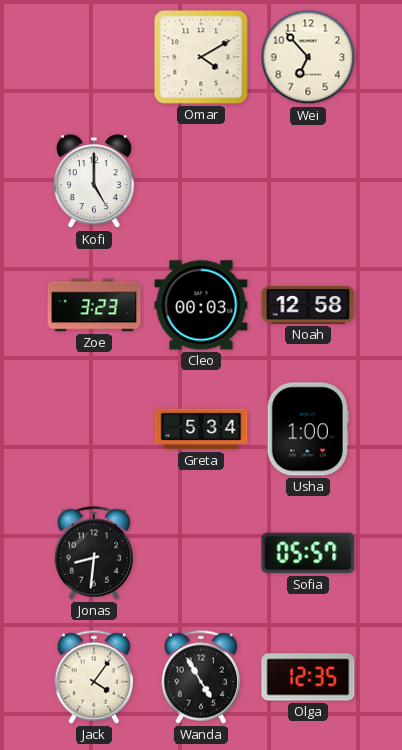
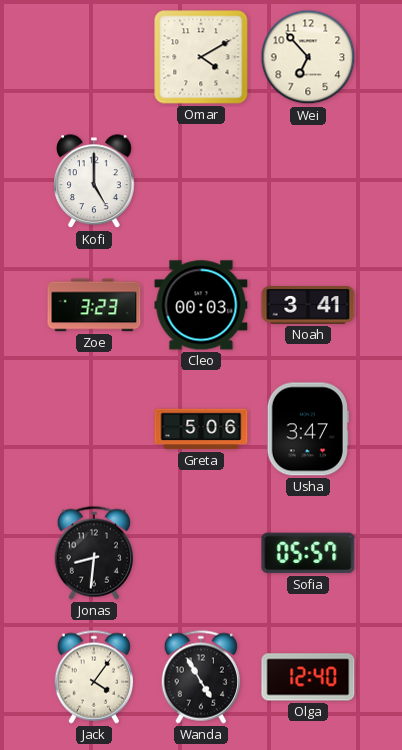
Noah: 12:58 -> 3:41
Greta: 5:34 -> 5:06
Usha: 1:00 -> 3:47
Olga: 12:35 -> 12:40
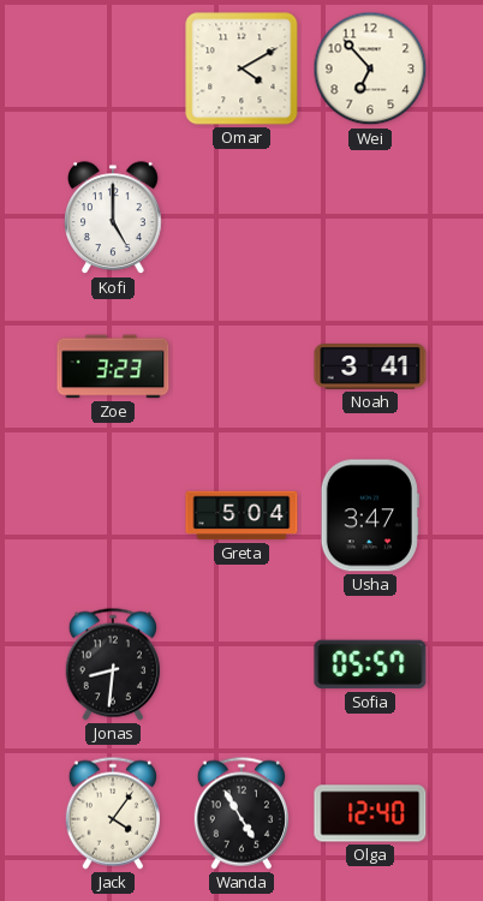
Cleo: 00:03 -> none
Greta: 5:06 -> 5:04
